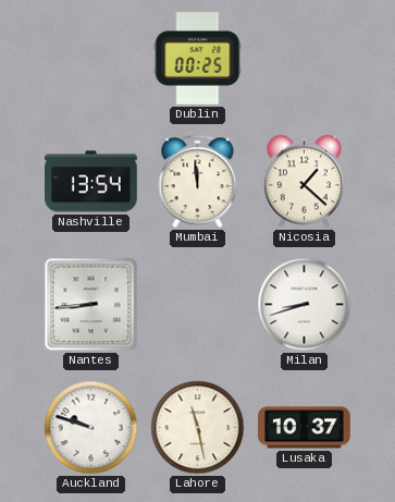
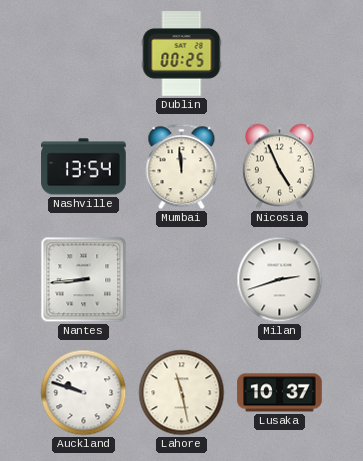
Nicosia: 1:22 -> 4:56
Milan: 8:42 -> 2:42
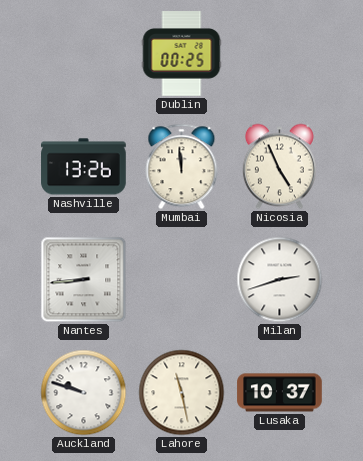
Nashville: 13:54 -> 13:26
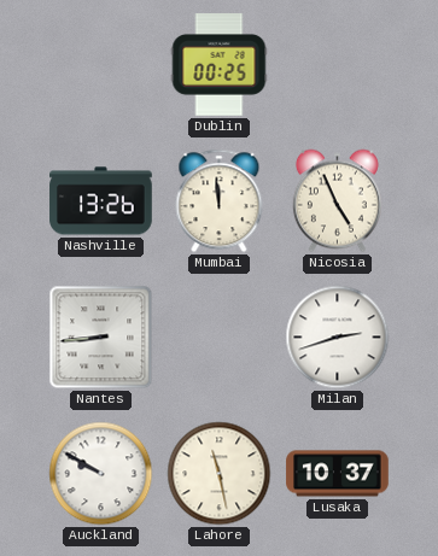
Auckland: 9:48 -> 9:50
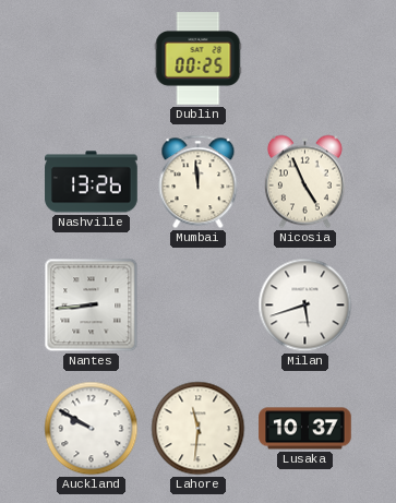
Milan: 2:42 -> 5:42
Lahore: 11:28 -> 11:31
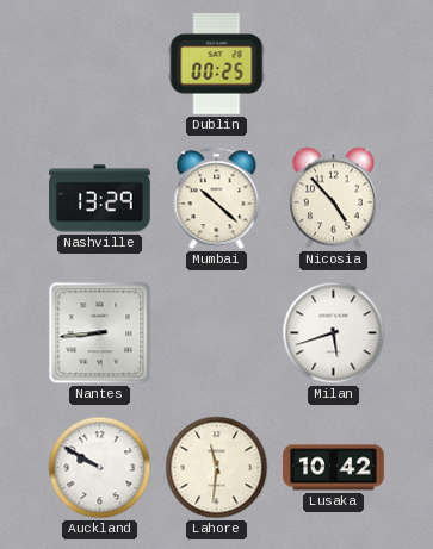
Nashville: 13:26 -> 13:29
Mumbai: 11:59 -> 10:22
Nicosia: 4:56 -> 4:53
Lusaka: 10:37 -> 10:42
